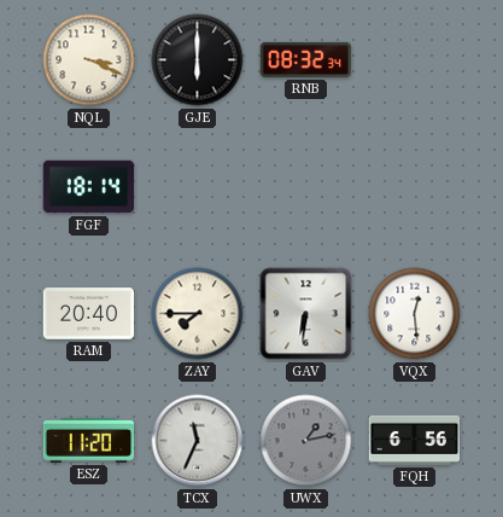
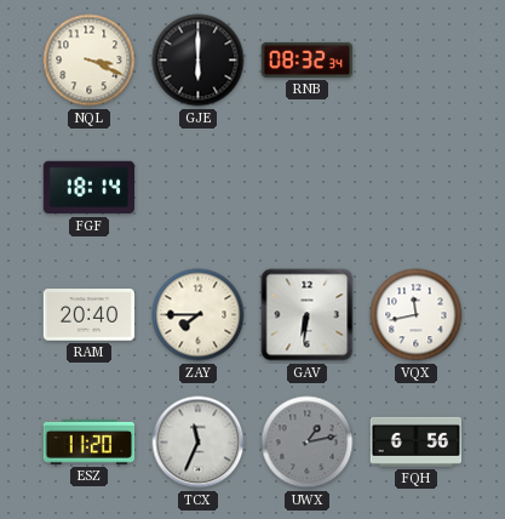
VQX: 12:29 -> 11:43
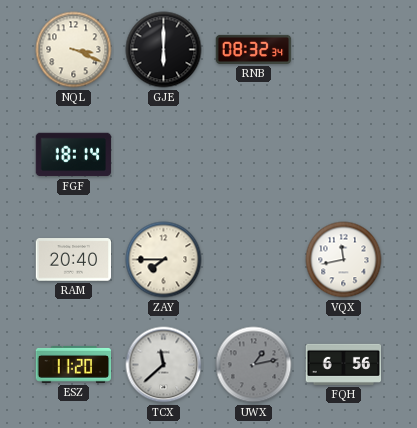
GAV: 6:31 -> none
TCX: 11:34 -> 11:38
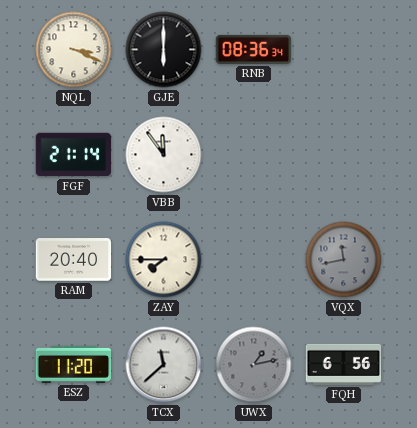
RNB: 08:32 -> 08:36
FGF: 18:14 -> 21:14
VBB: none -> 11:54
VQX dial: white -> grey
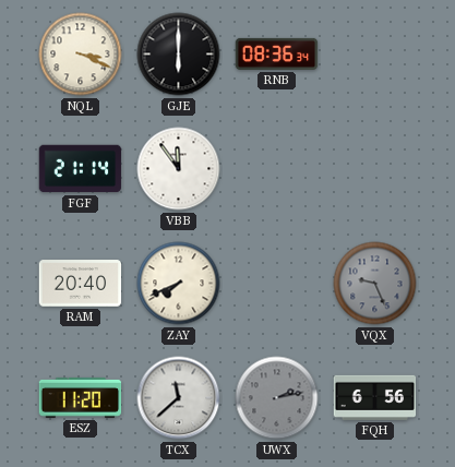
ZAY: 7:45 -> 7:41
VQX: 11:43 -> 9:26
UWX: 1:13 -> 2:13
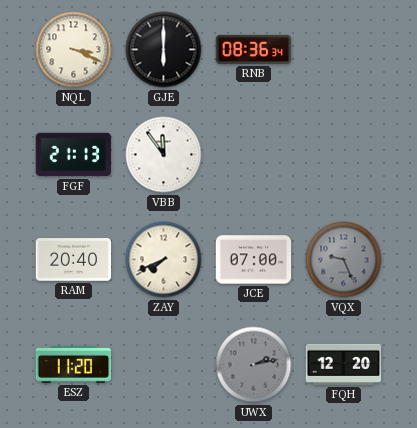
FGF: 21:14 -> 21:13
JCE: none -> 07:00
TCX: 11:38 -> none
FQH: 6:56 -> 12:20
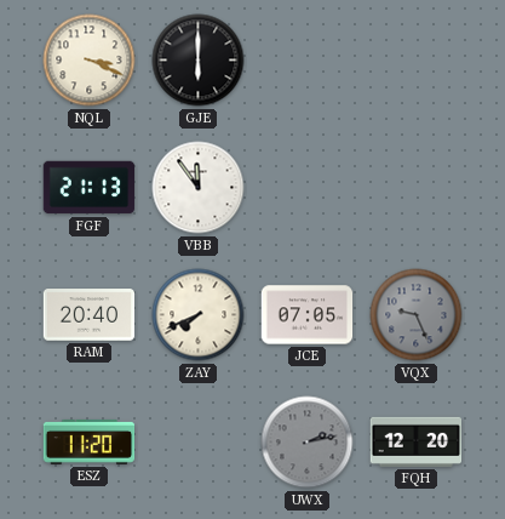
RNB: 08:36 -> none
JCE: 07:00 -> 07:05
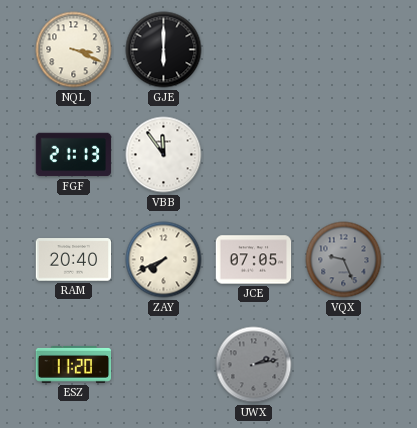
FQH: 12:20 -> none
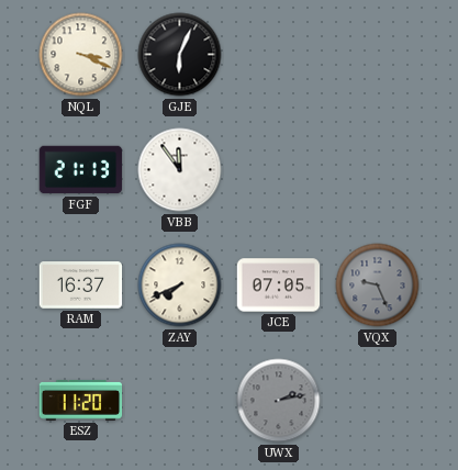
GJE: 6:00 -> 6:04
RAM: 20:40 -> 16:37
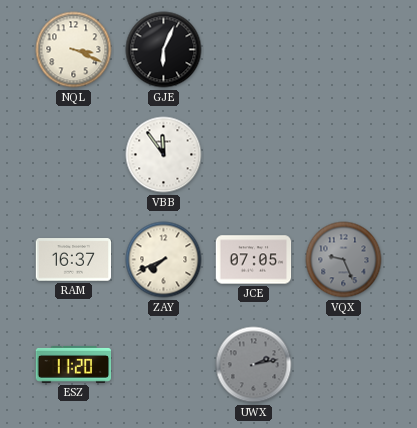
FGF: 21:13 -> none
